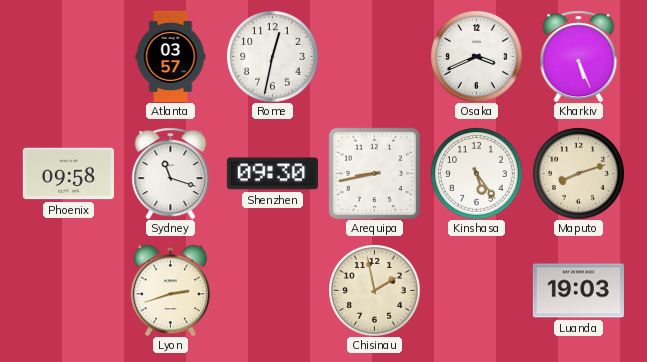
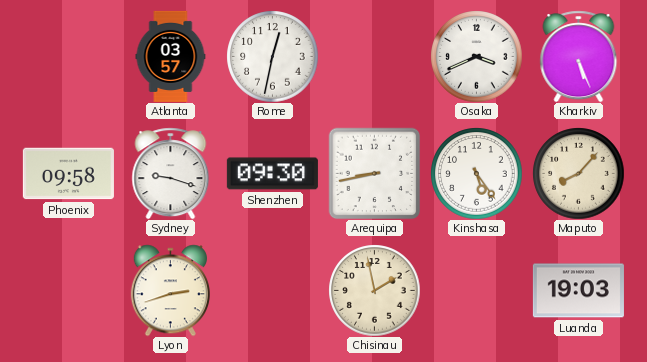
Sydney: 11:18 -> 9:18
Maputo: 8:12 -> 8:07
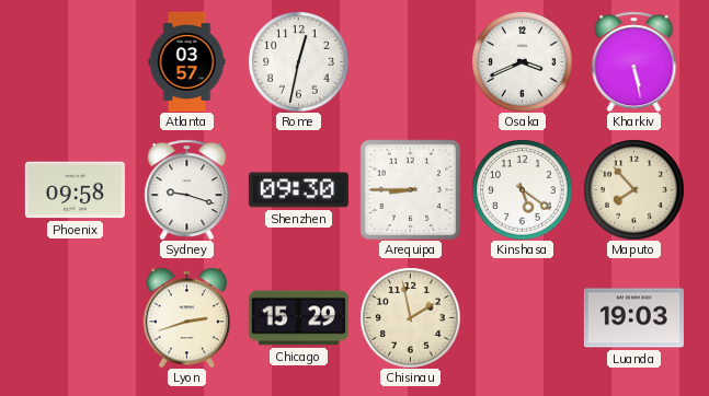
Kharkiv: 5:26 -> 5:28
Arequipa: 8:43 -> 8:45
Kinshasa: 5:24 -> 5:21
Maputo: 8:07 -> 7:53
Chicago: none -> 15:29
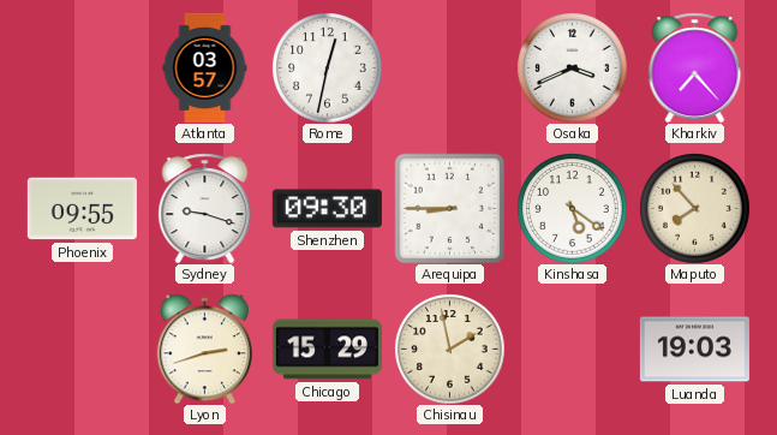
Kharkiv: 5:28 -> 7:23
Phoenix: 09:58 -> 09:55
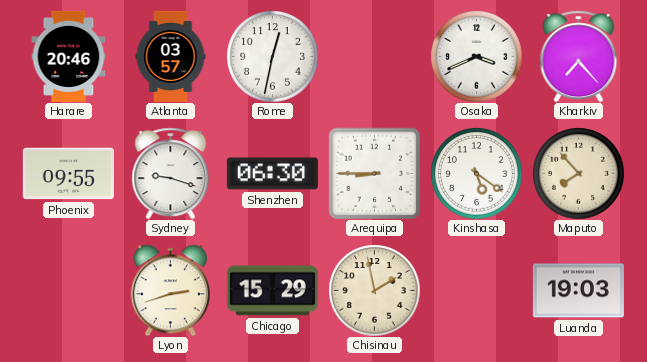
Harare: none -> 20:46
Shenzhen: 09:30 -> 06:30
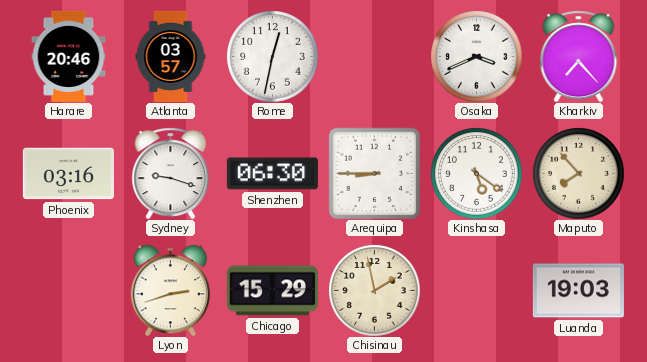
Phoenix: 09:55 -> 03:16
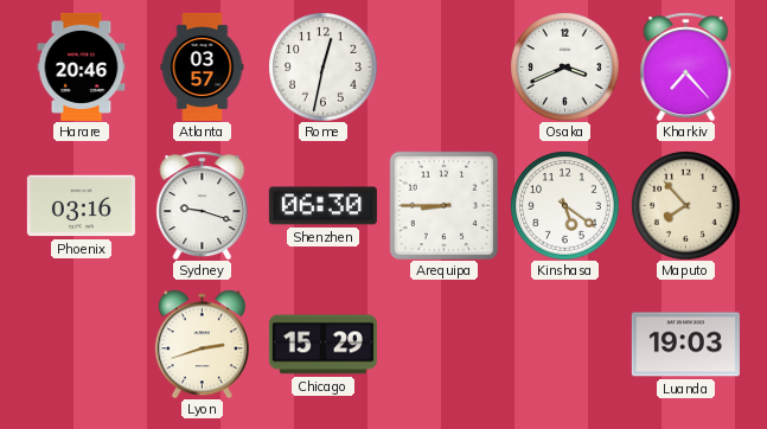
Chisinau: 1:58 -> none
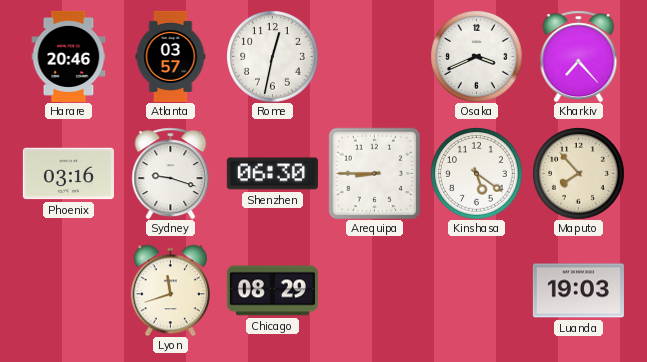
Lyon: 2:42 -> 11:42
Chicago: 15:29 -> 08:29
